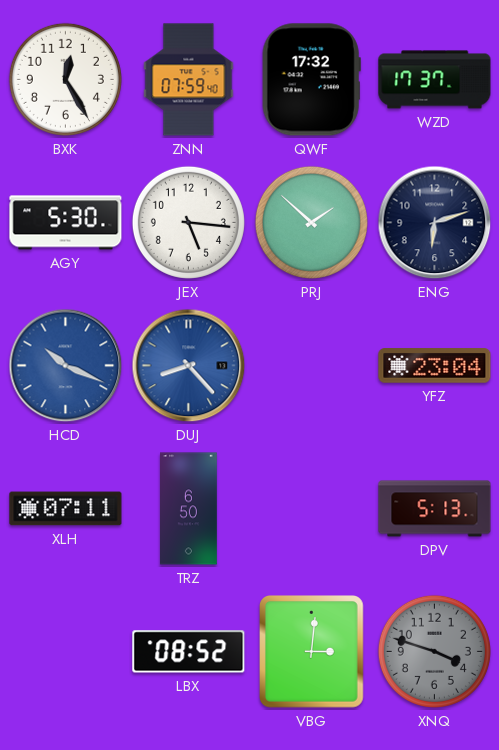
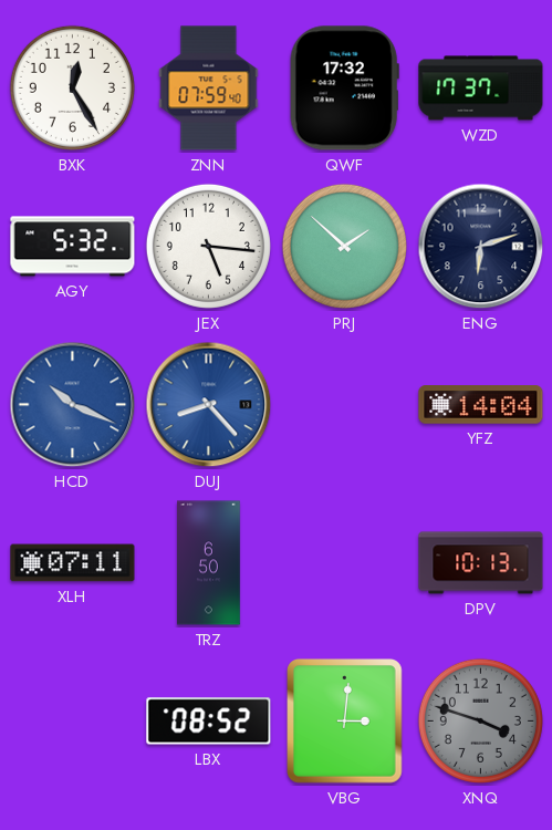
AGY: 5:30 -> 5:32
YFZ: 23:04 -> 14:04
DPV: 5:13 -> 10:13
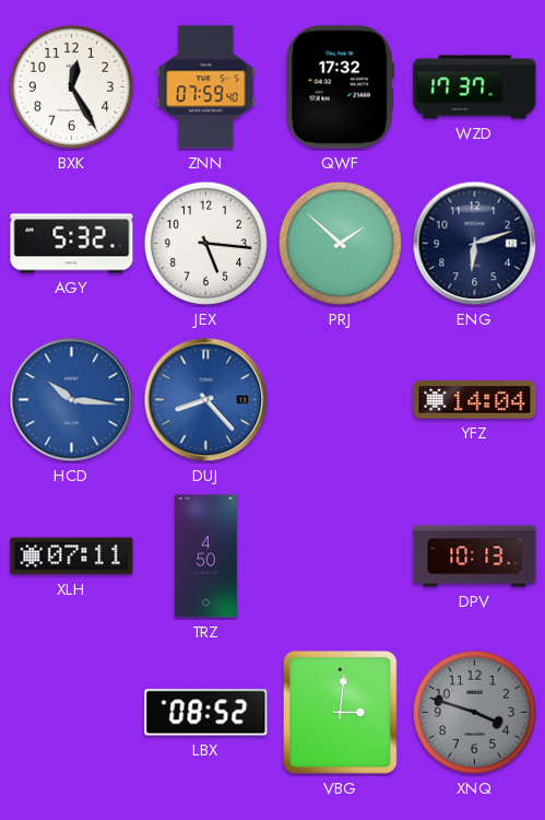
HCD: 10:19 -> 10:16
TRZ: 6:50 -> 4:50
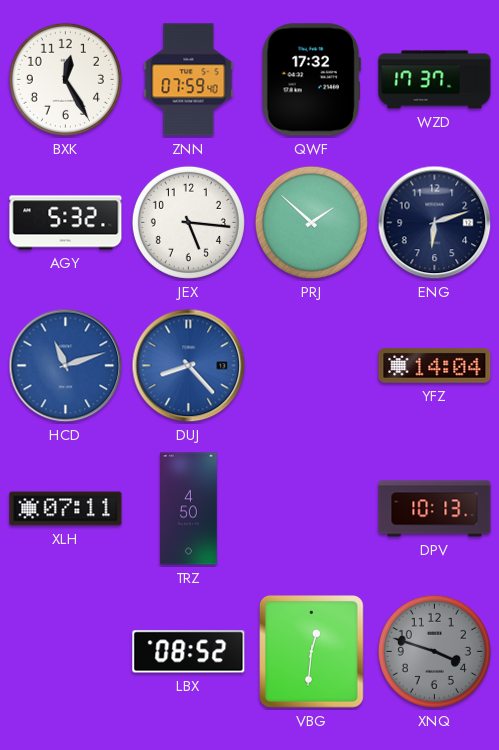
HCD: 10:16 -> 11:12
VBG: 3:01 -> 12:31
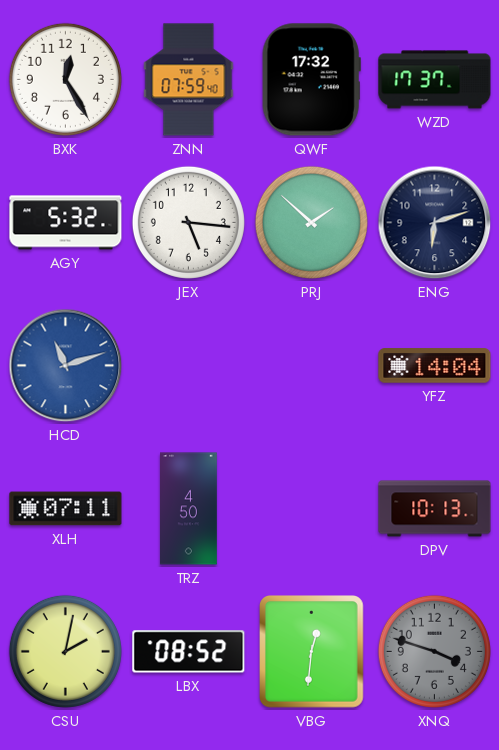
DUJ: 8:23 -> none
CSU: none -> 2:02
